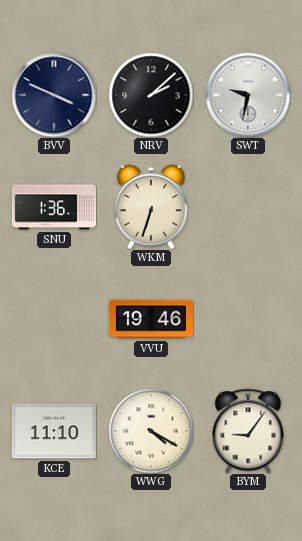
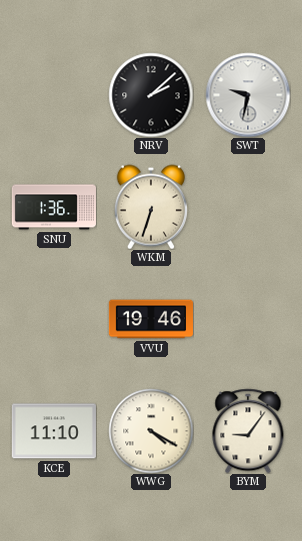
BVV: 3:49 -> none
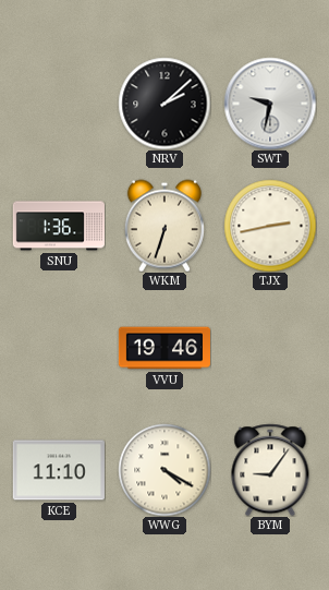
TJX: none -> 2:43
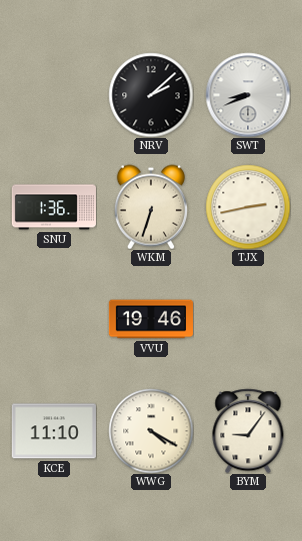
SWT: 9:32 -> 8:41
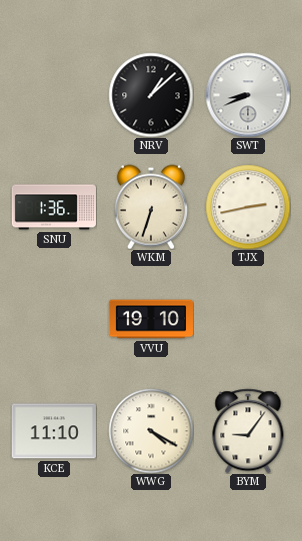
NRV: 2:08 -> 1:08
VVU: 19:46 -> 19:10
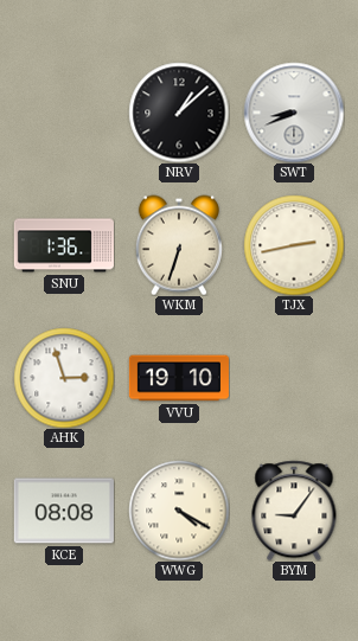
AHK: none -> 2:57
KCE: 11:10 -> 08:08
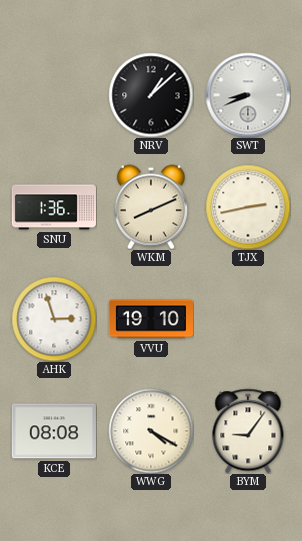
WKM: 6:33 -> 8:11
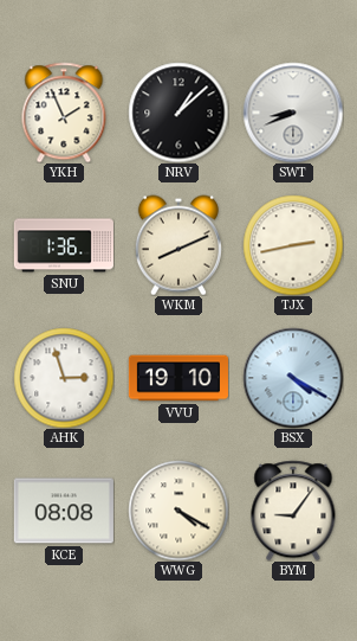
YKH: none -> 1:56
BSX: none -> 4:20
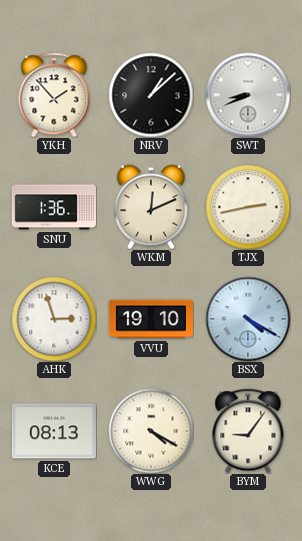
YKH: 1:56 -> 1:53
WKM: 8:11 -> 12:11
KCE: 08:08 -> 08:13
